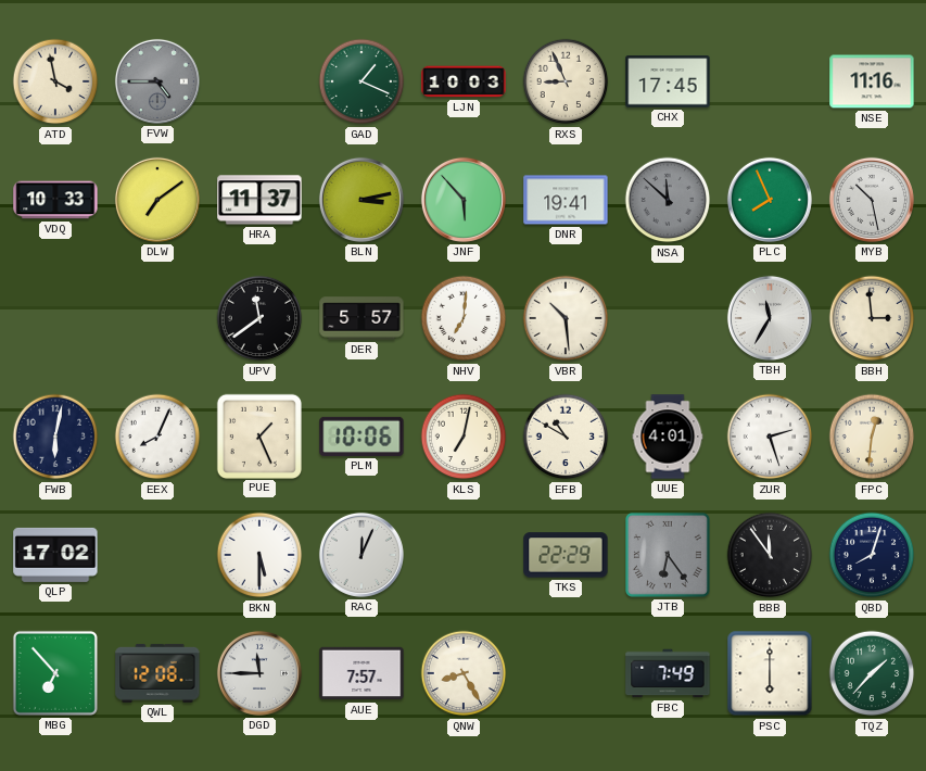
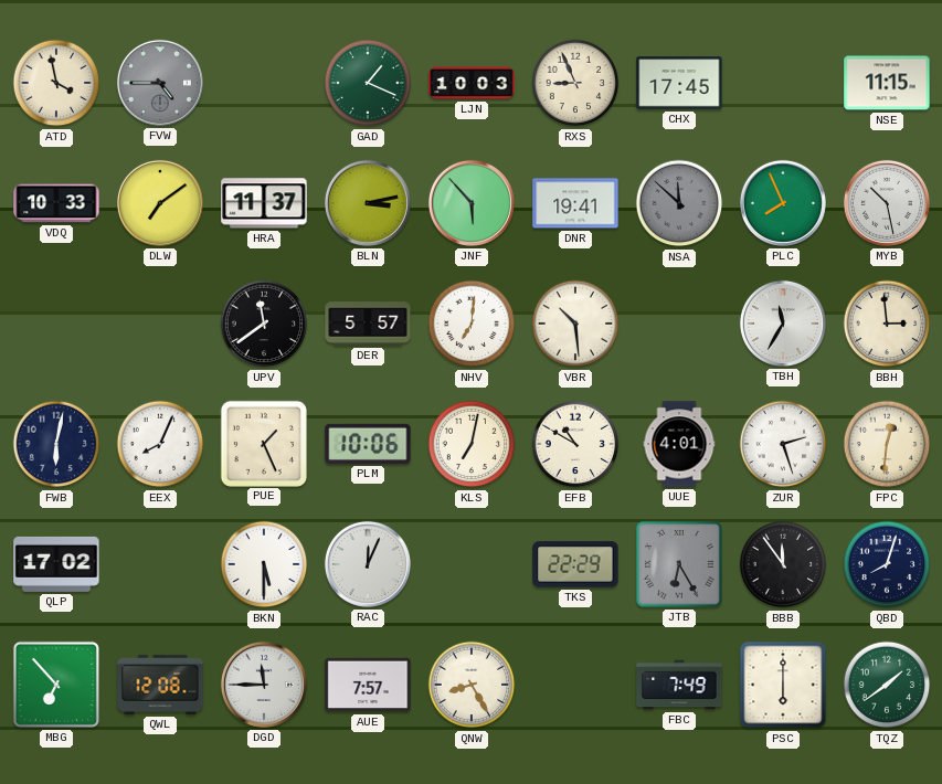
NSE: 11:16 -> 11:15
JTB: 6:24 -> 6:25
TQZ: 1:37 -> 1:39
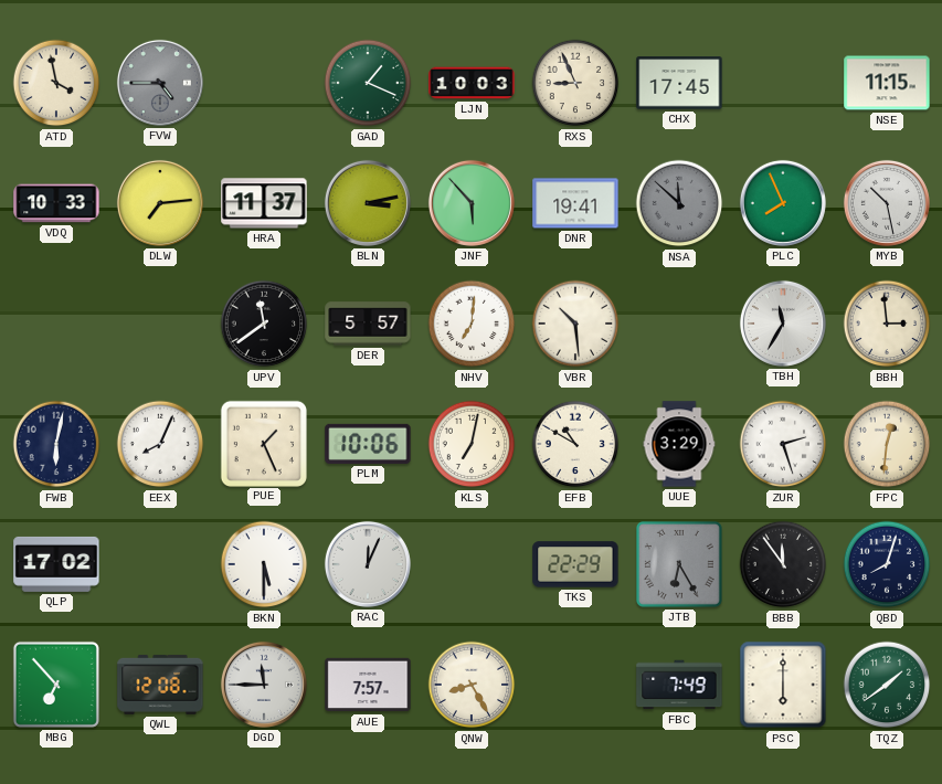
DLW: 7:09 -> 7:14
UUE: 4:01 -> 3:29
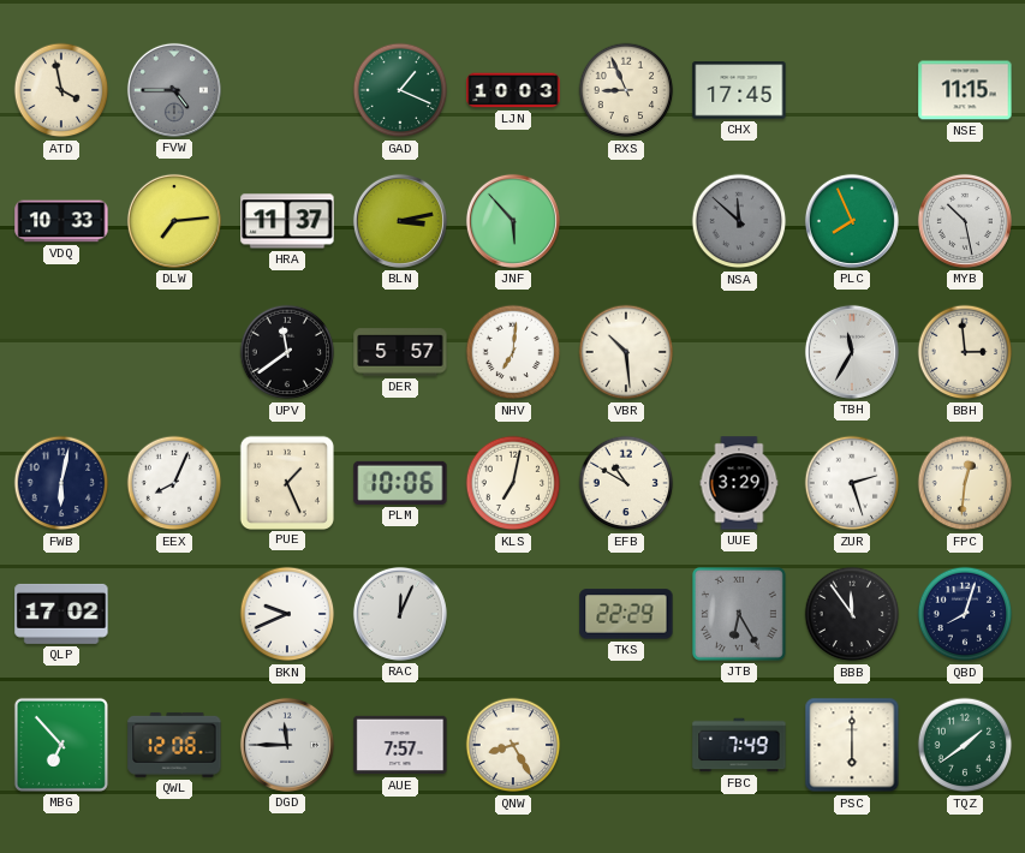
DNR: 19:41 -> none
BKN: 5:30 -> 9:41
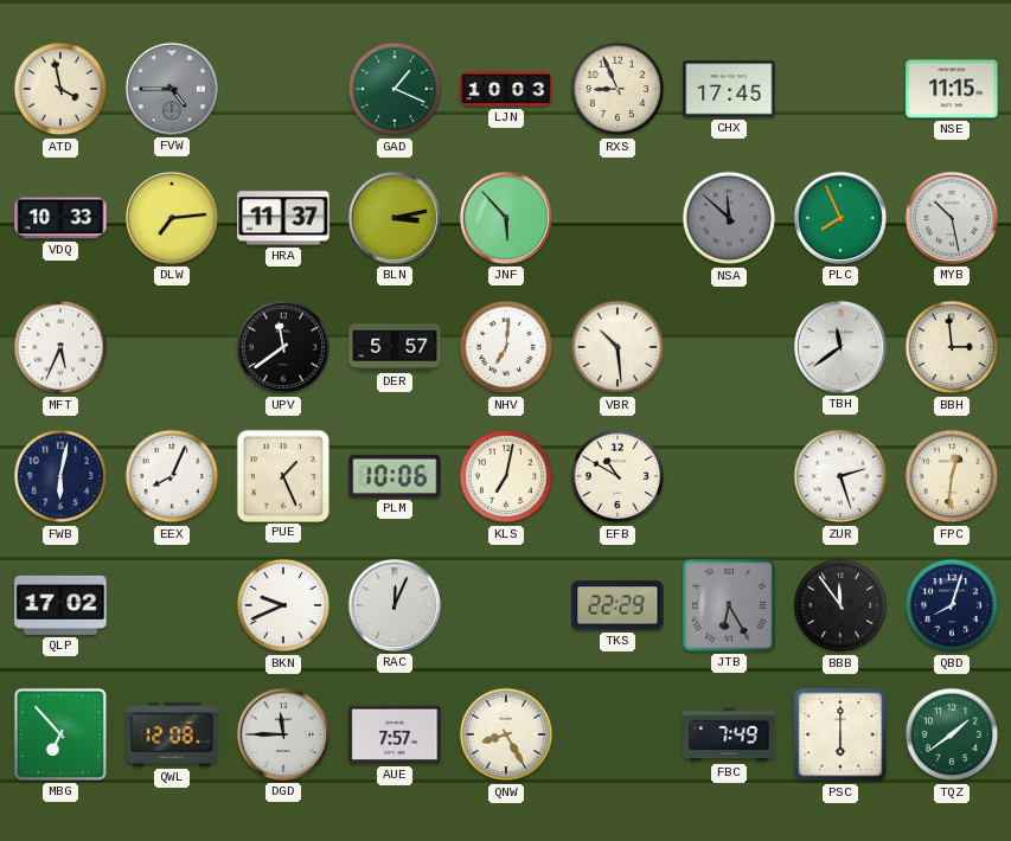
MFT: none -> 5:34
TBH: 11:35 -> 11:39
UUE: 3:29 -> none
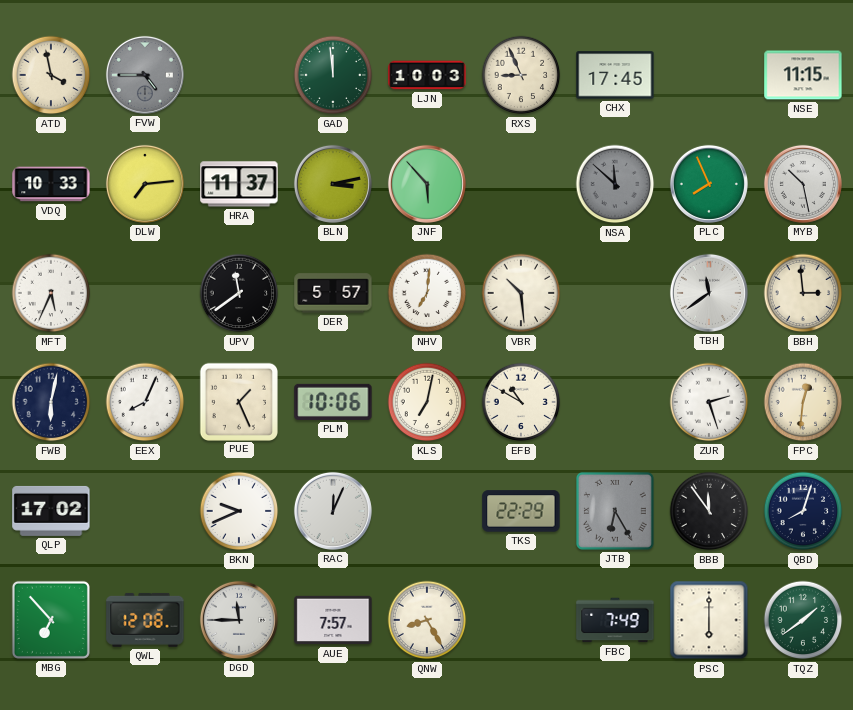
GAD: 1:19 -> 11:59
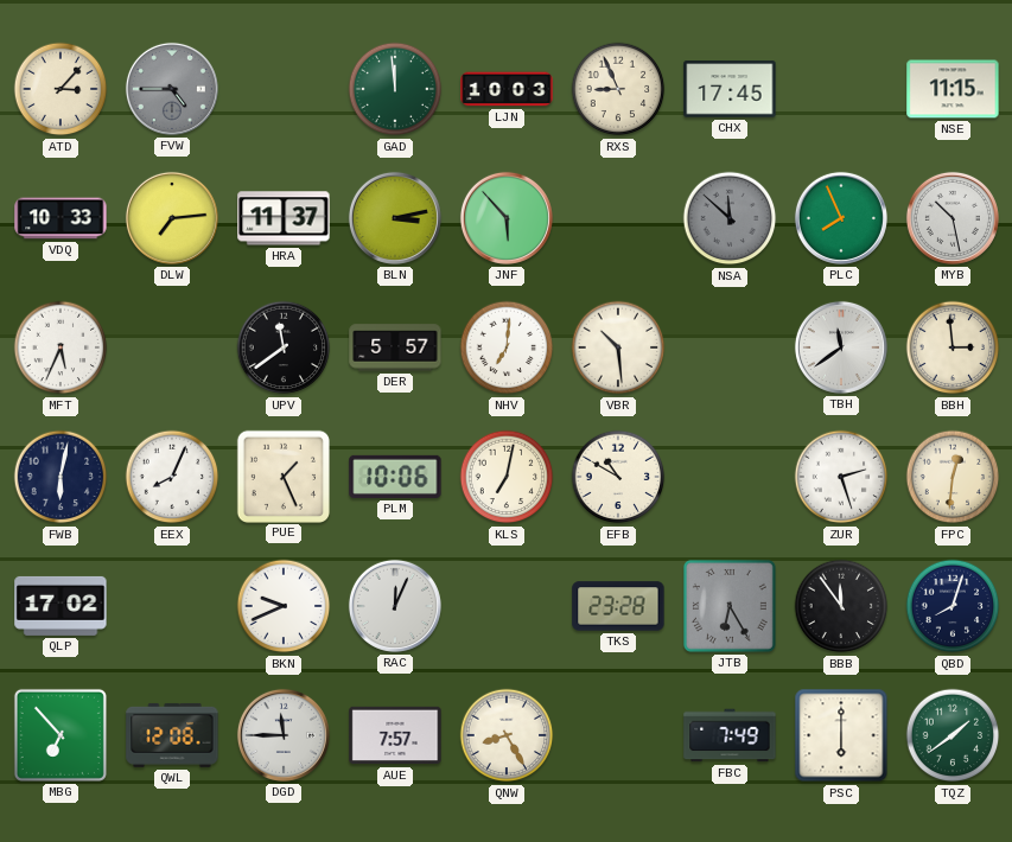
ATD: 3:58 -> 3:07
TKS: 22:29 -> 23:28
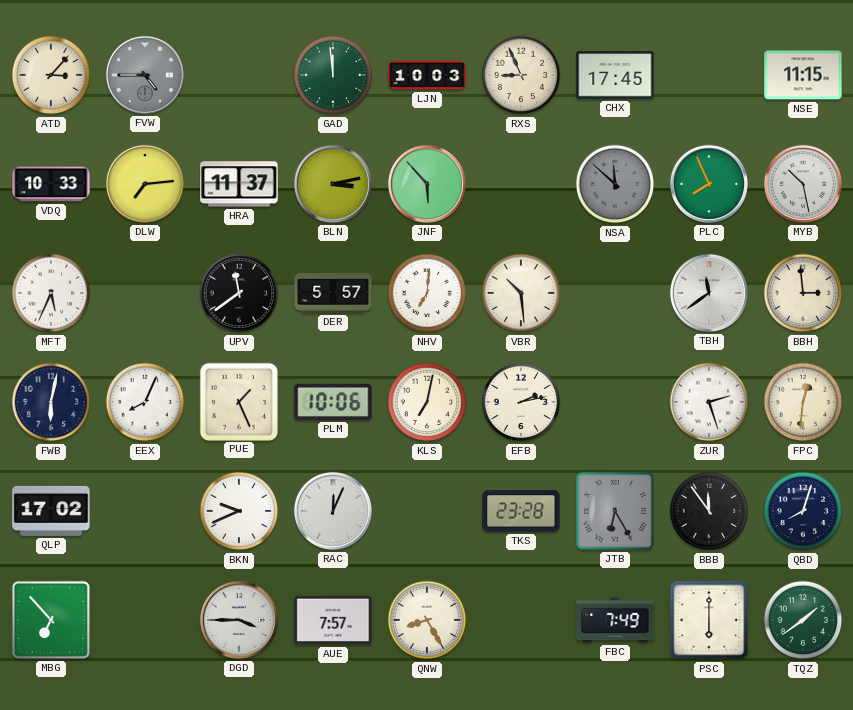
EFB: 10:50 -> 2:13
QWL: 12:08 -> none
DGD: 11:45 -> 3:45
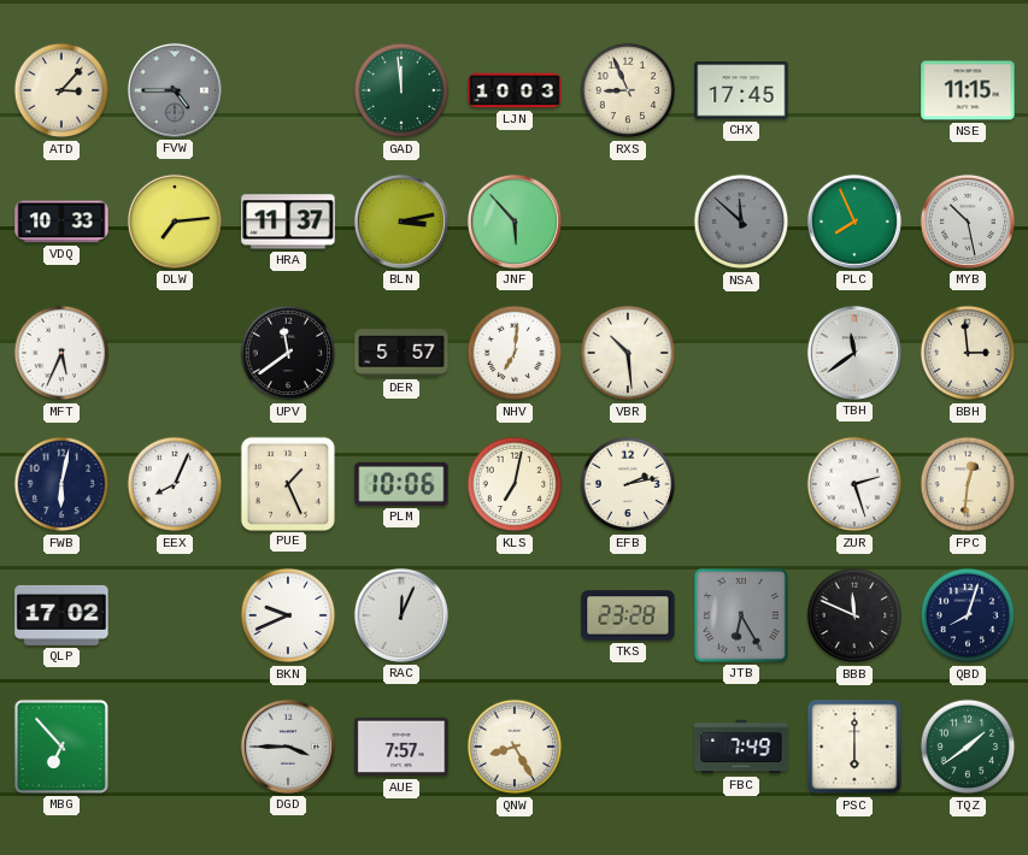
BBB: 11:54 -> 11:49
